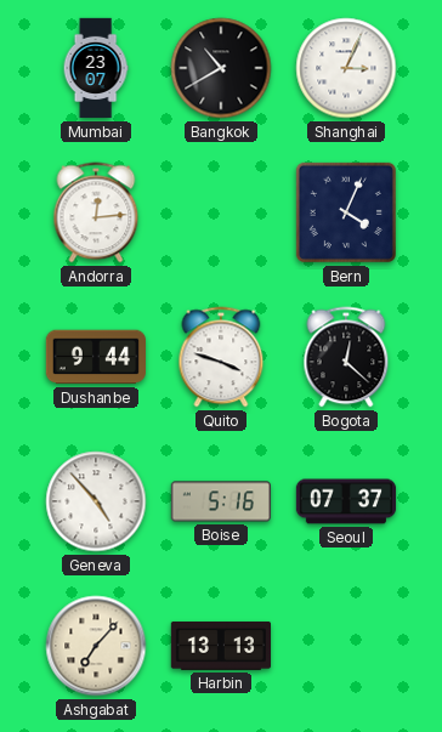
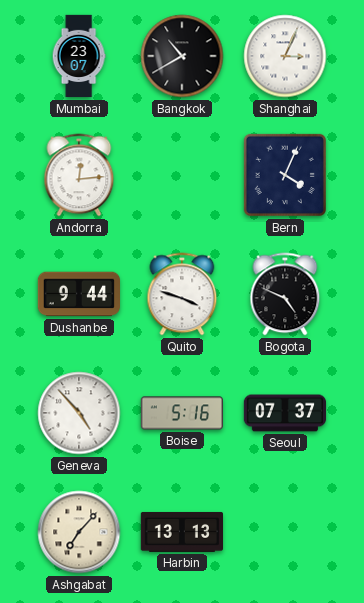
Bogota: 12:22 -> 4:49
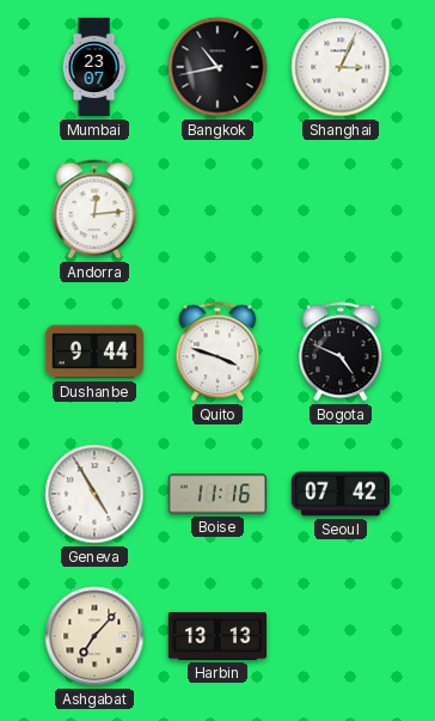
Bangkok: 10:40 -> 10:43
Bern: 4:04 -> none
Geneva: 4:53 -> 4:55
Boise: 5:16 -> 11:16
Seoul: 07:37 -> 07:42
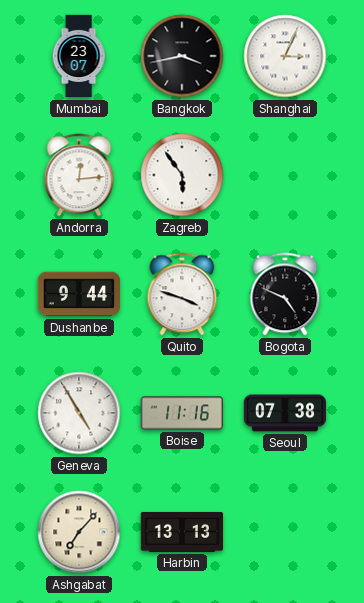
Bangkok: 10:43 -> 3:43
Zagreb: none -> 5:54
Seoul: 07:42 -> 07:38
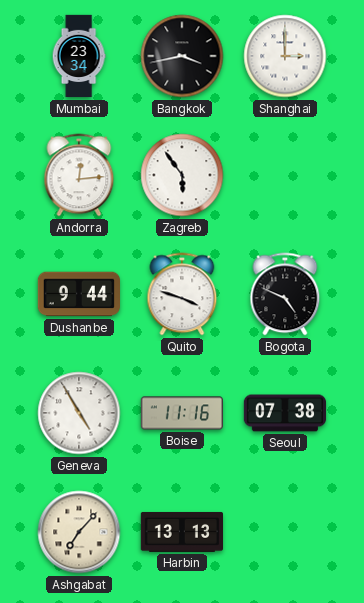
Mumbai: 23:07 -> 23:34
Shanghai: 3:04 -> 3:00
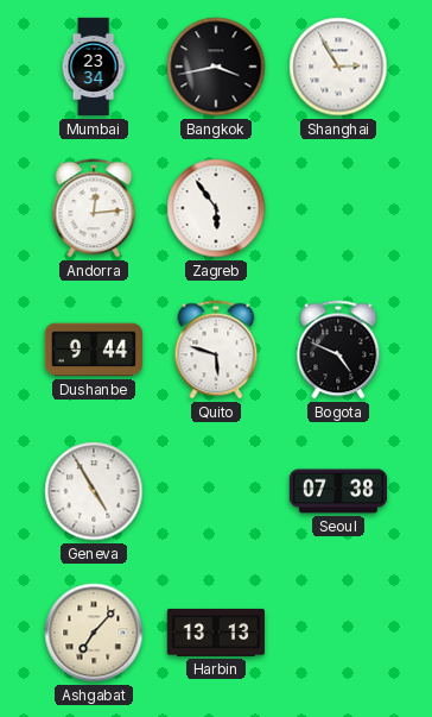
Shanghai: 3:00 -> 2:55
Quito: 3:48 -> 5:48
Boise: 11:16 -> none
